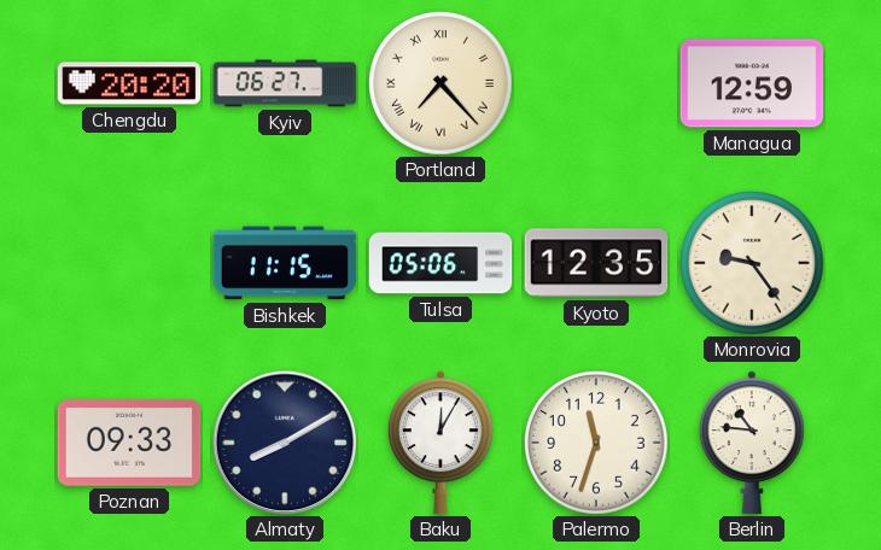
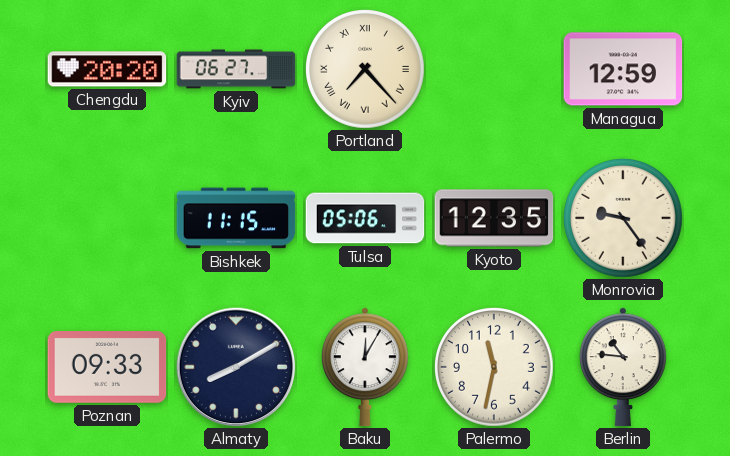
Palermo: 11:33 -> 11:32
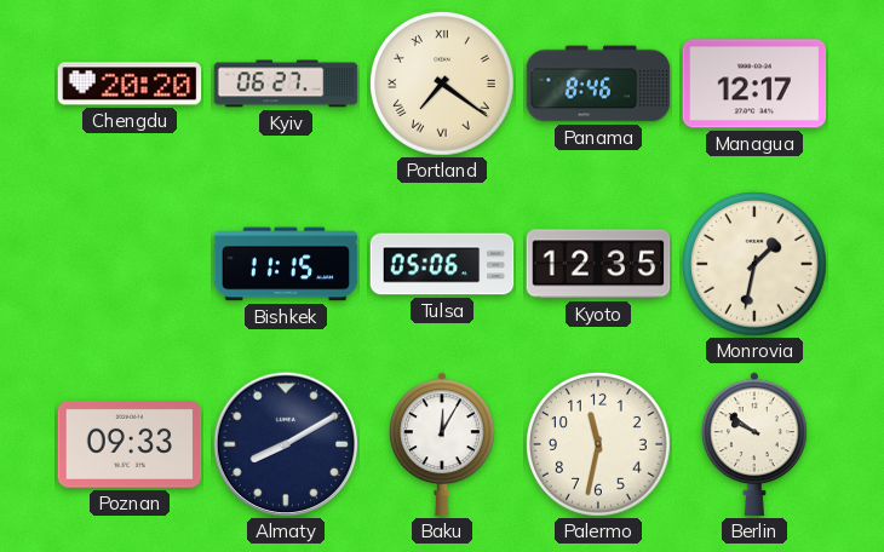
Portland: 7:23 -> 7:21
Panama: none -> 8:46
Managua: 12:59 -> 12:17
Monrovia: 9:24 -> 1:32
Berlin: 10:46 -> 9:51
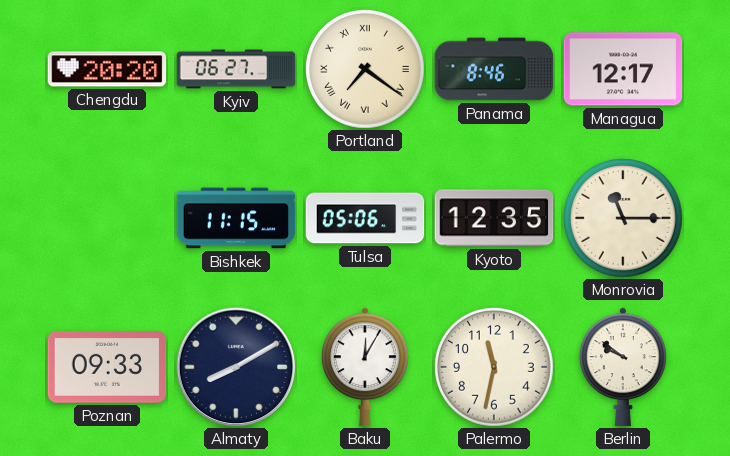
Monrovia: 1:32 -> 11:15
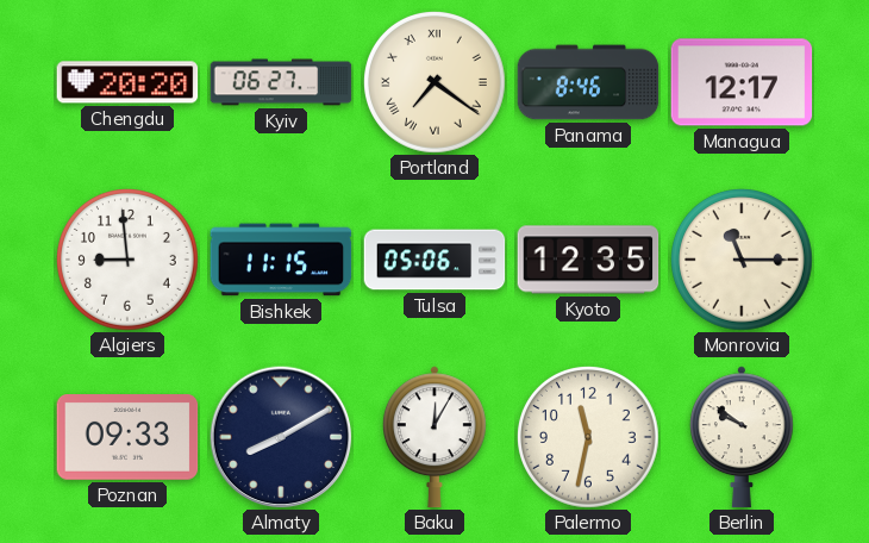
Algiers: none -> 8:59
